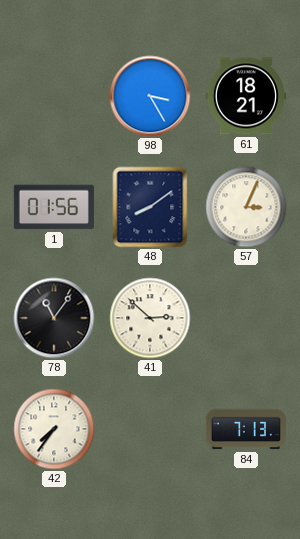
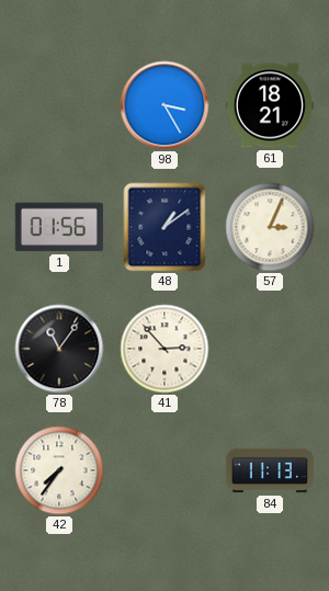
48: 8:09 -> 1:09
41: 2:52 -> 2:53
84: 7:13 -> 11:13
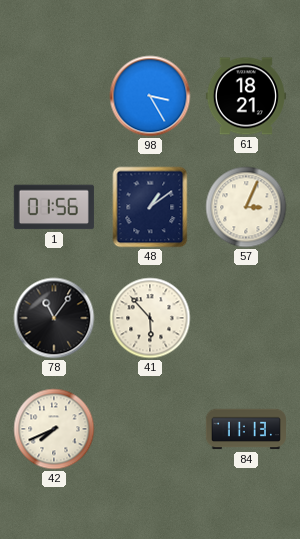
41: 2:53 -> 5:53
42: 7:36 -> 7:41
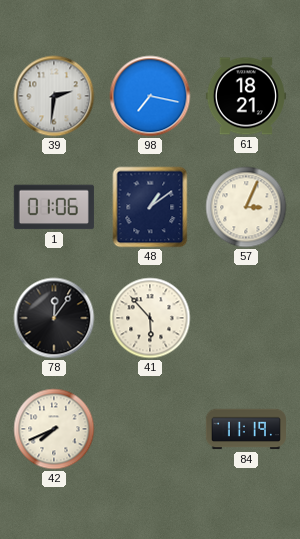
39: none -> 2:31
98: 3:25 -> 7:17
1: 01:56 -> 01:06
78: 11:06 -> 12:06
84: 11:13 -> 11:19
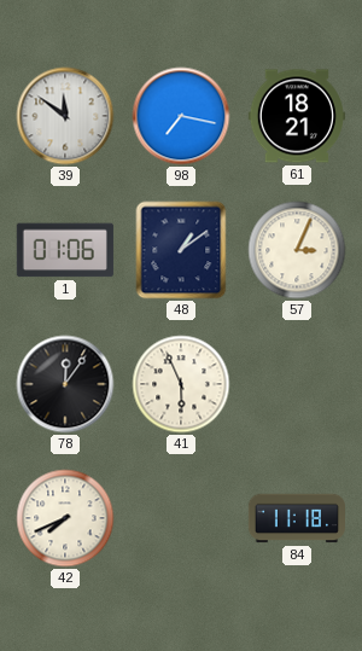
39: 2:31 -> 11:51
41: 5:53 -> 5:56
84: 11:19 -> 11:18
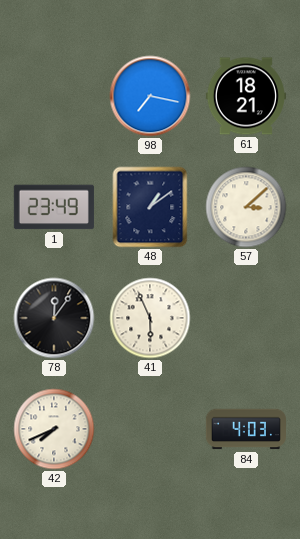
39: 11:51 -> none
1: 01:06 -> 23:49
57: 3:04 -> 3:08
84: 11:18 -> 4:03
